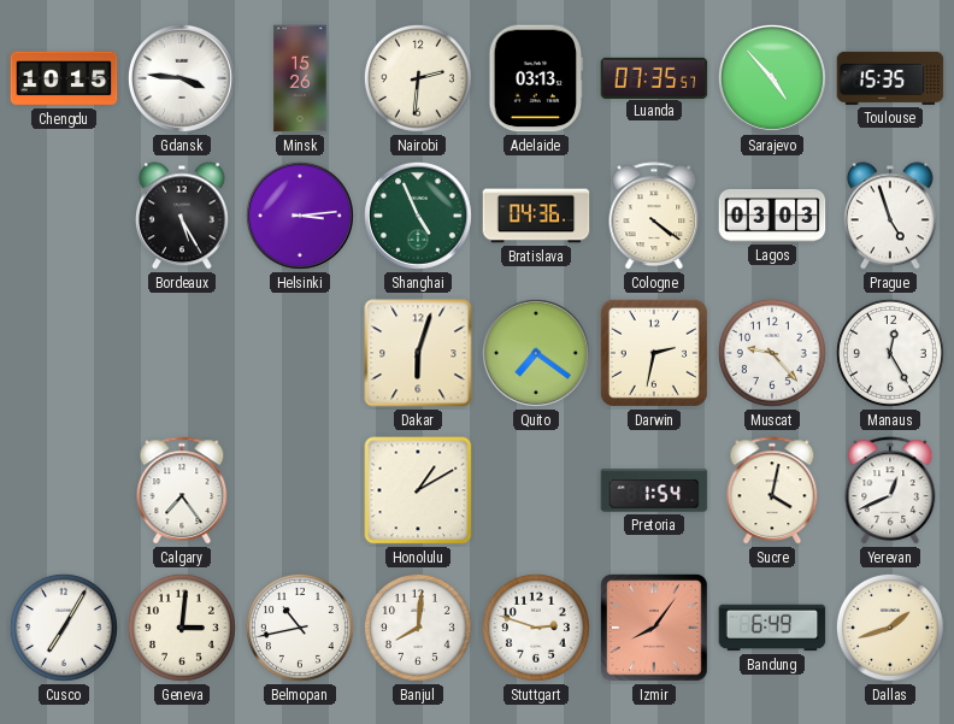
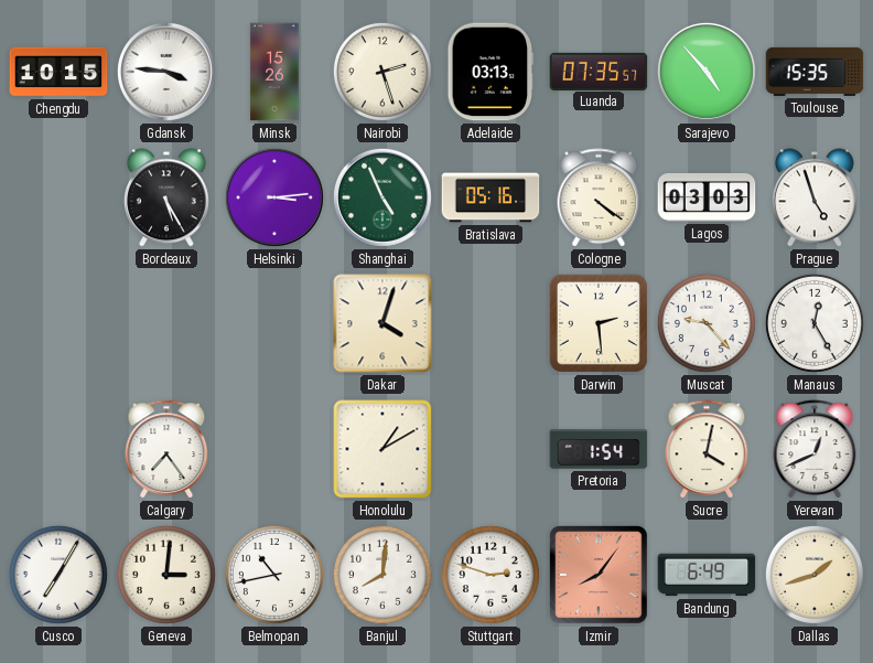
Nairobi: 2:31 -> 2:27
Bratislava: 04:36 -> 05:16
Dakar: 6:03 -> 4:03
Quito: 7:21 -> none
Darwin: 2:32 -> 2:29
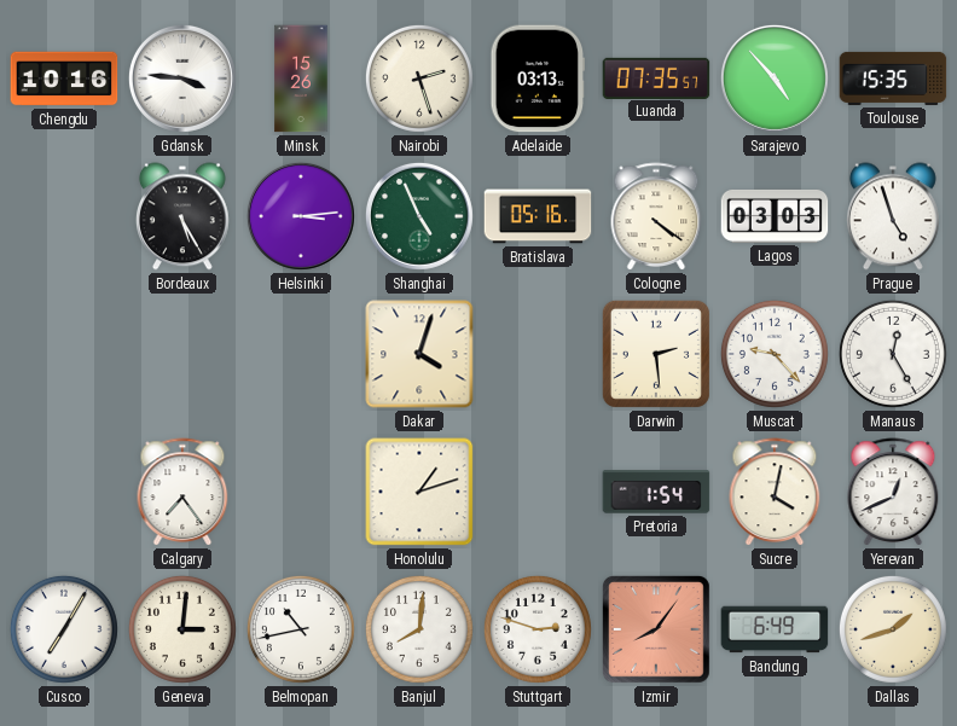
Chengdu: 10:15 -> 10:16
Honolulu: 1:10 -> 1:12
